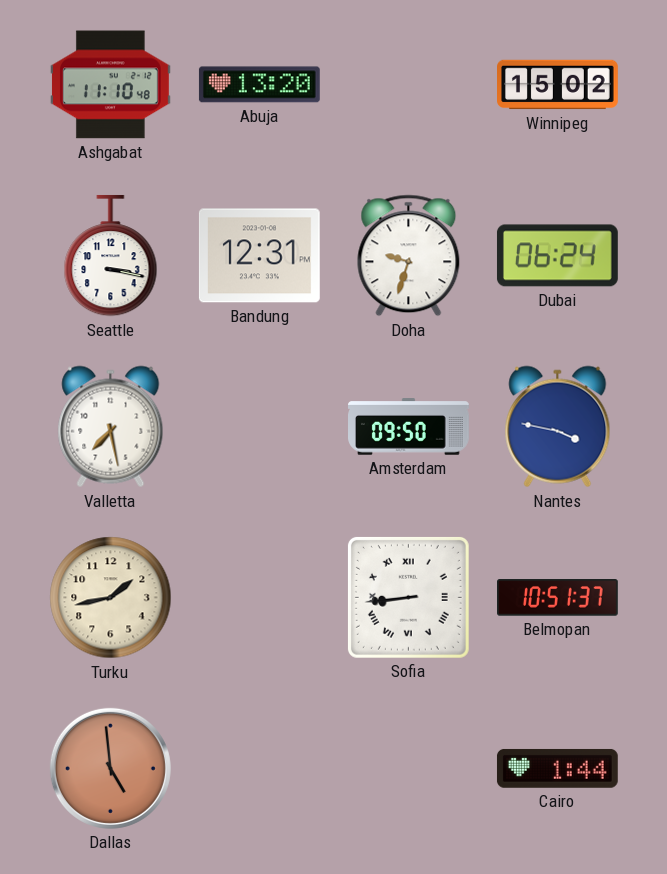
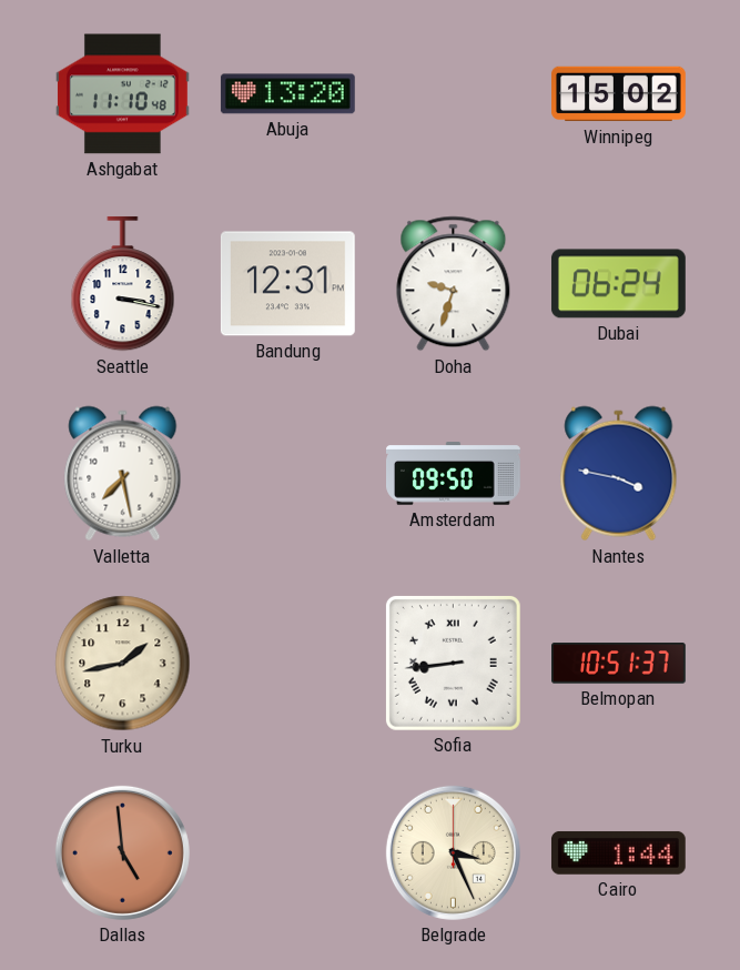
Belgrade: none -> 3:26
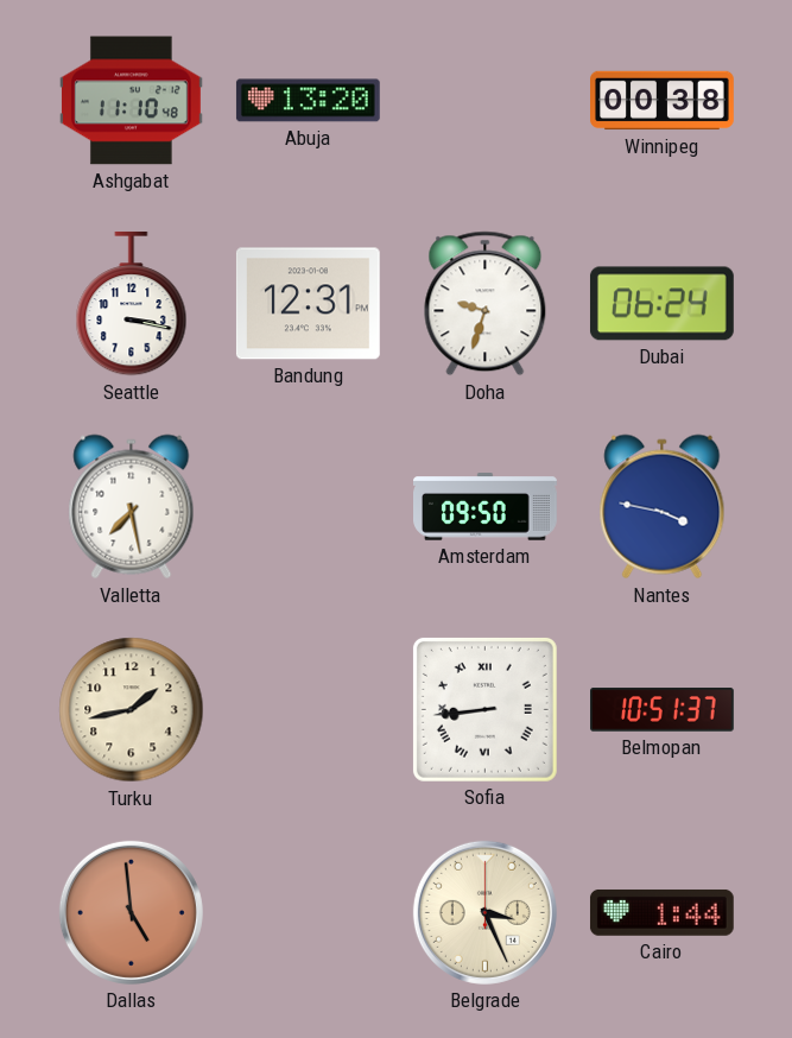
Winnipeg: 15:02 -> 00:38
